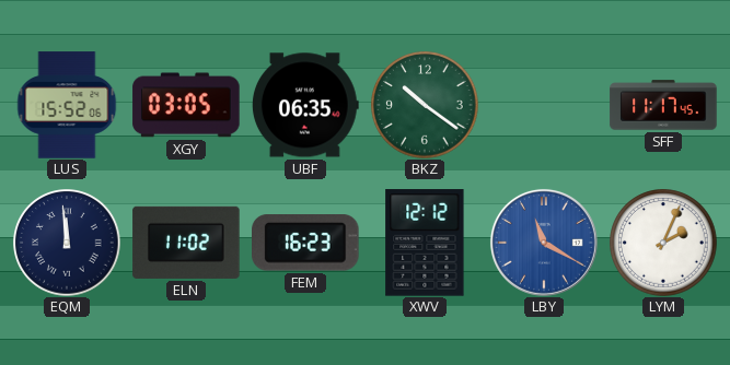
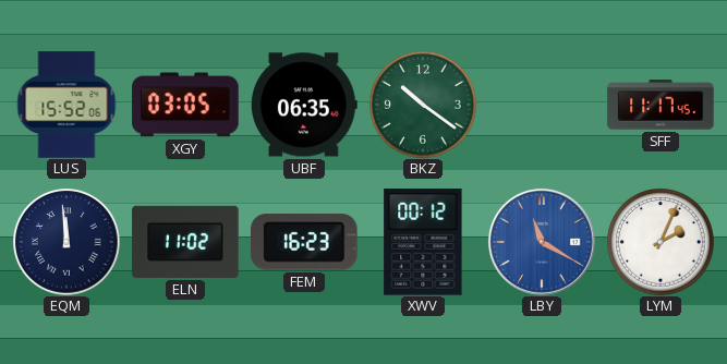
XWV: 12:12 -> 00:12
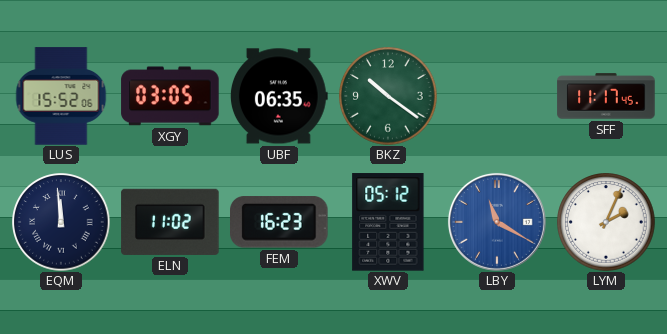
XWV: 00:12 -> 05:12
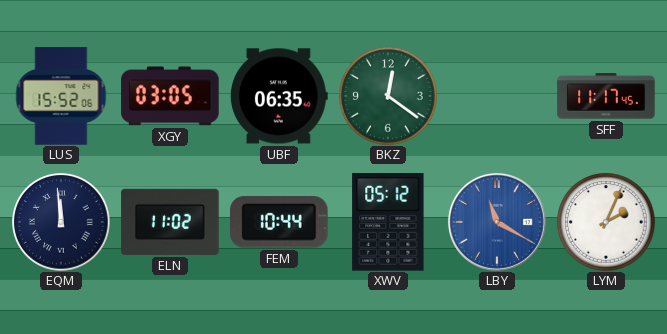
BKZ: 10:21 -> 12:21
FEM: 16:23 -> 10:44
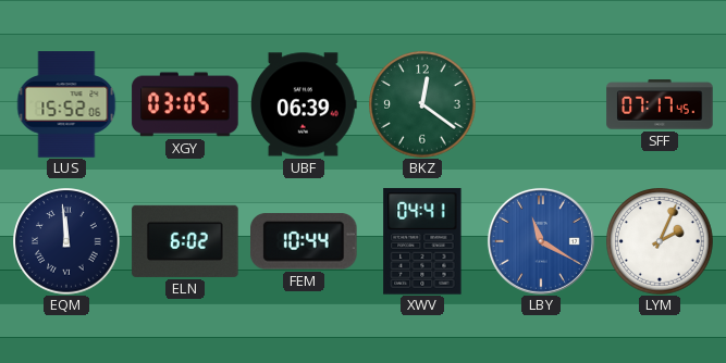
UBF: 06:35 -> 06:39
SFF: 11:17 -> 07:17
ELN: 11:02 -> 6:02
XWV: 05:12 -> 04:41
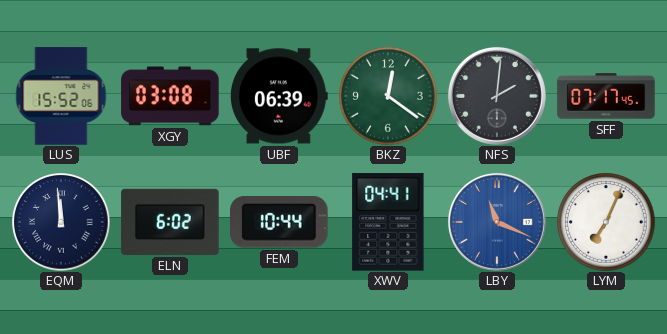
XGY: 03:05 -> 03:08
NFS: none -> 2:01
LBY: 11:20 -> 11:19
LYM: 2:04 -> 7:04
